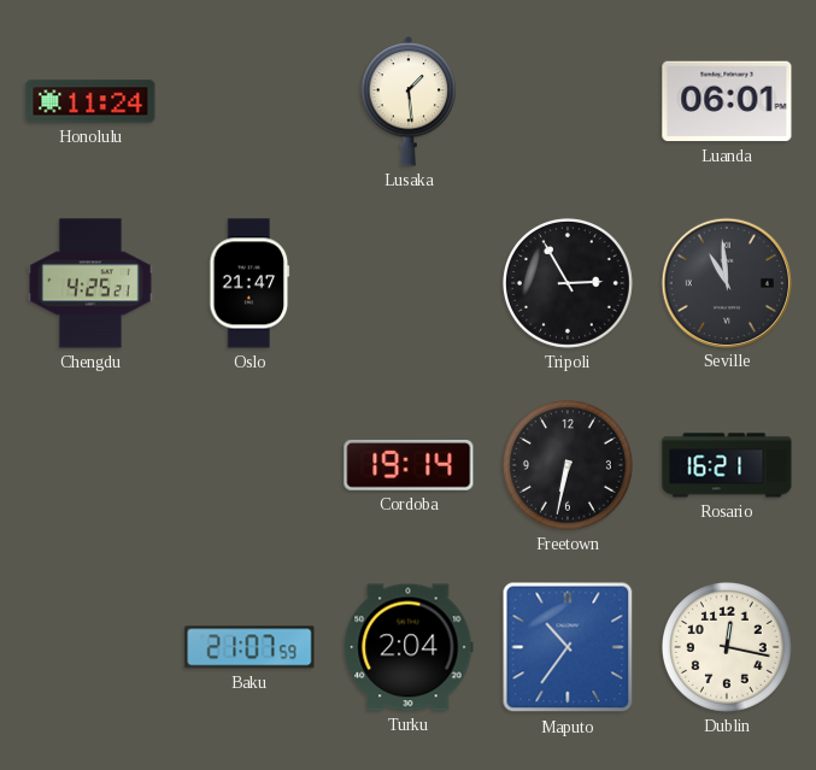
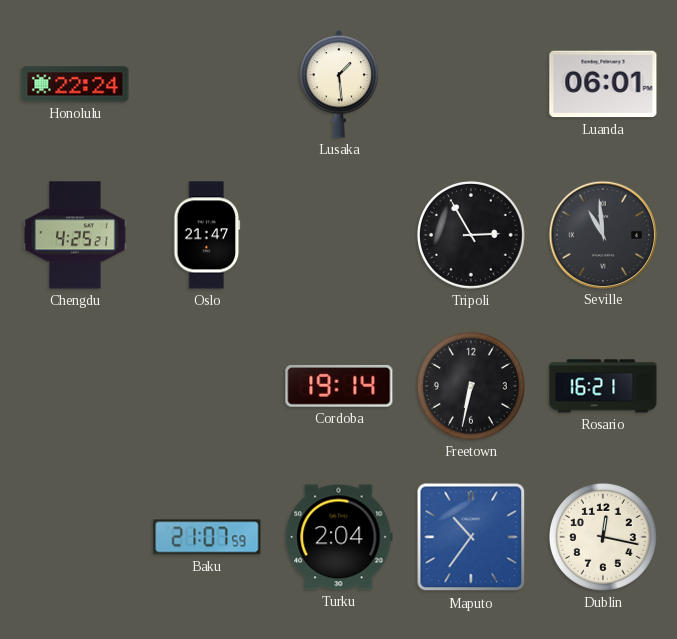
Honolulu: 11:24 -> 22:24
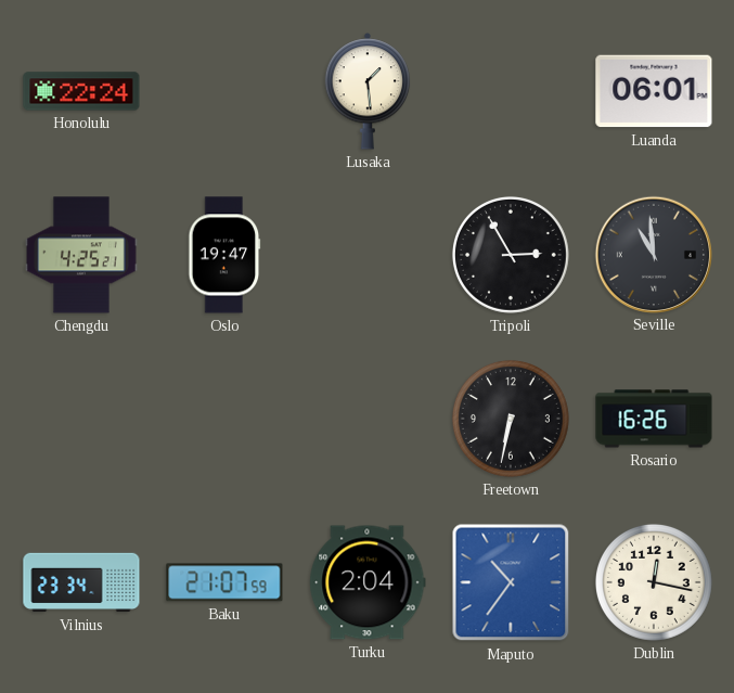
Oslo: 21:47 -> 19:47
Cordoba: 19:14 -> none
Rosario: 16:21 -> 16:26
Vilnius: none -> 23:34
